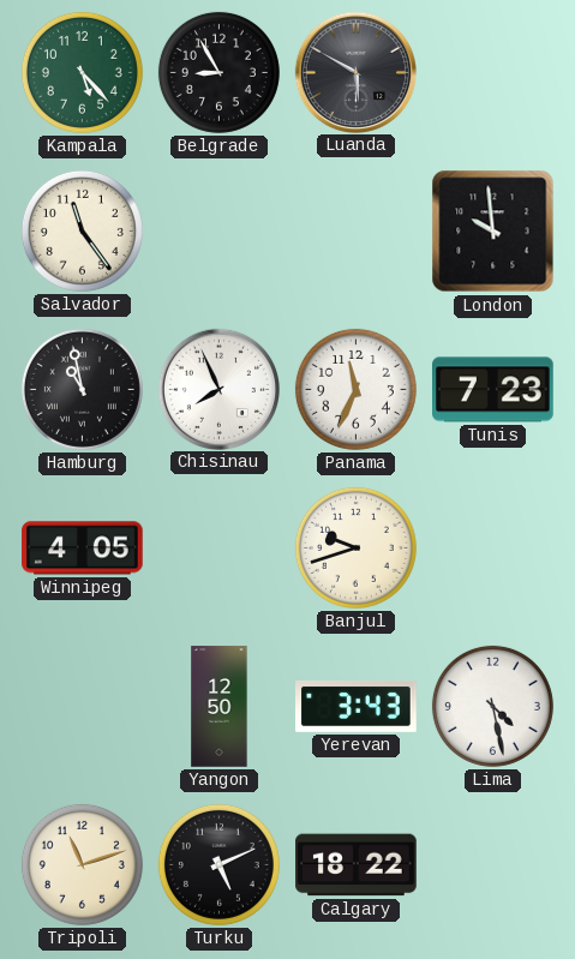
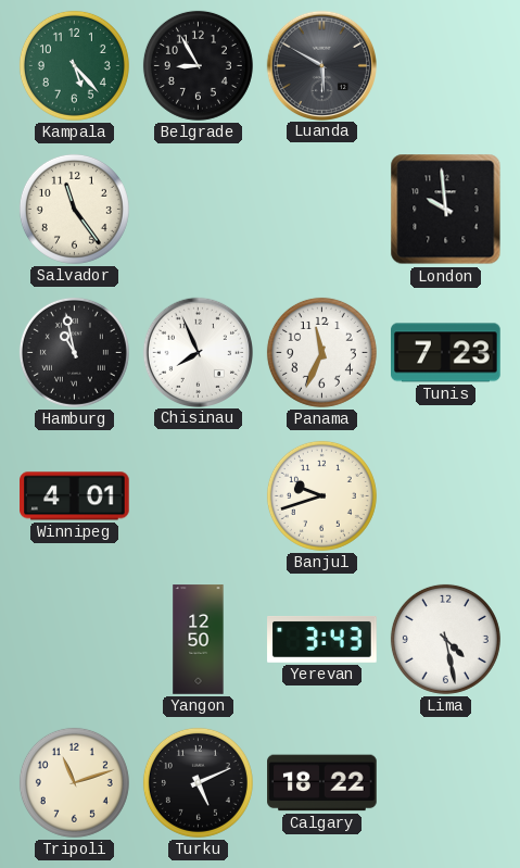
Winnipeg: 4:05 -> 4:01
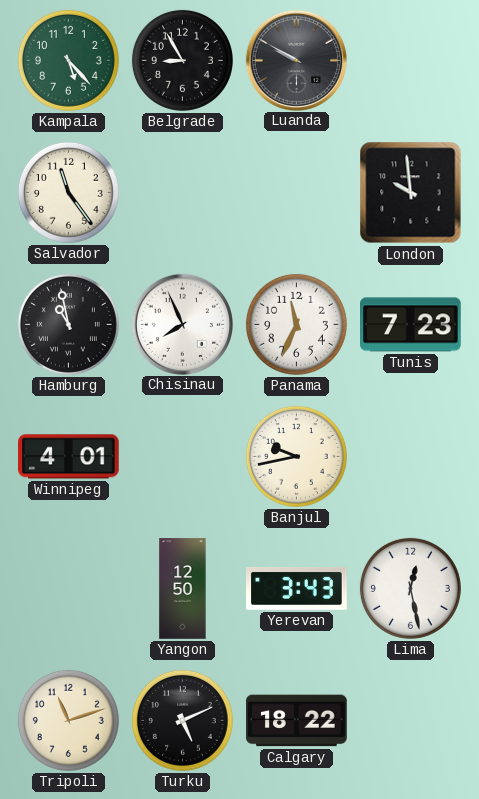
Luanda: 5:50 -> 9:50
Banjul: 9:42 -> 9:43
Lima: 4:28 -> 12:28
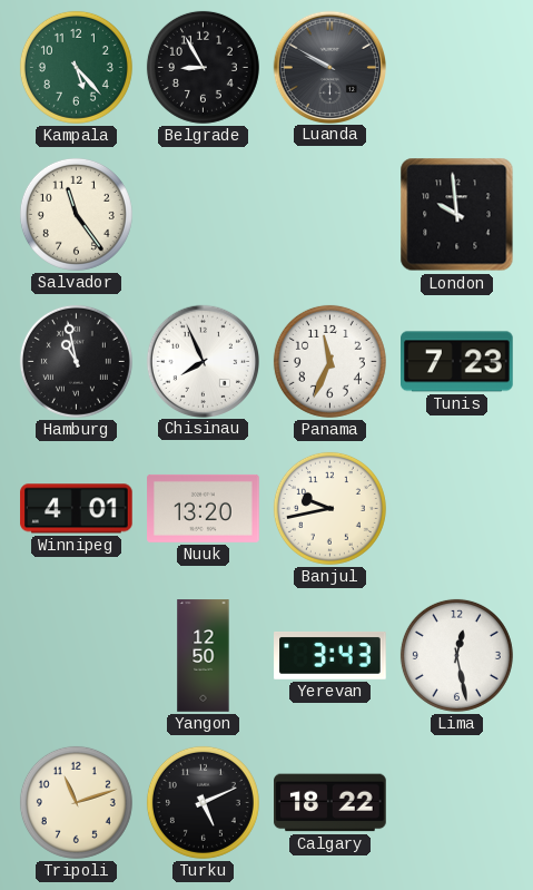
Nuuk: none -> 13:20
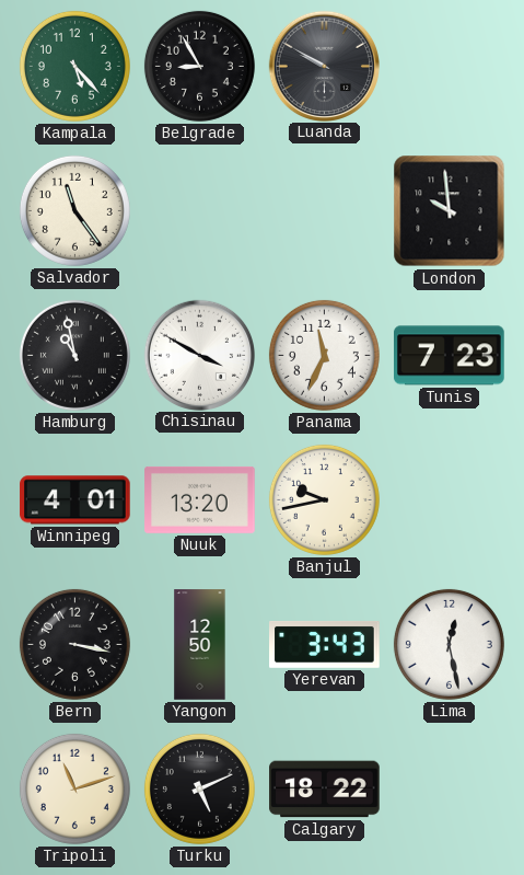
Chisinau: 7:56 -> 3:50
Bern: none -> 3:17
